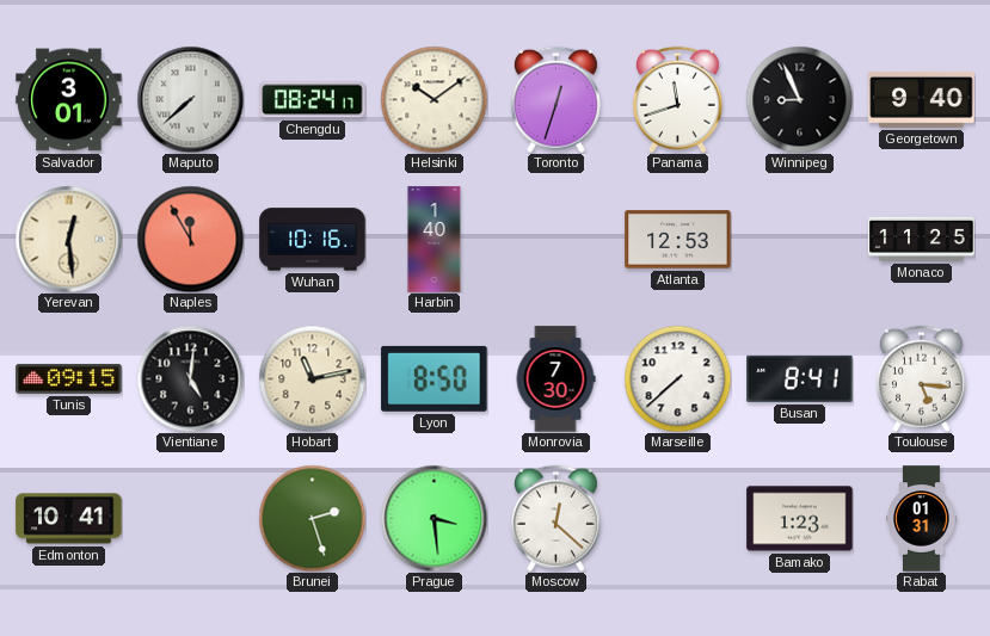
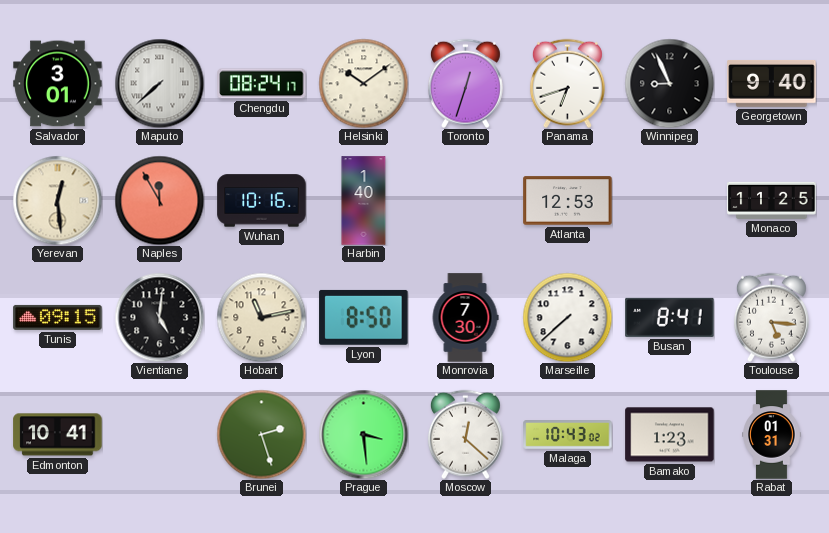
Panama: 11:42 -> 6:42
Malaga: none -> 10:43
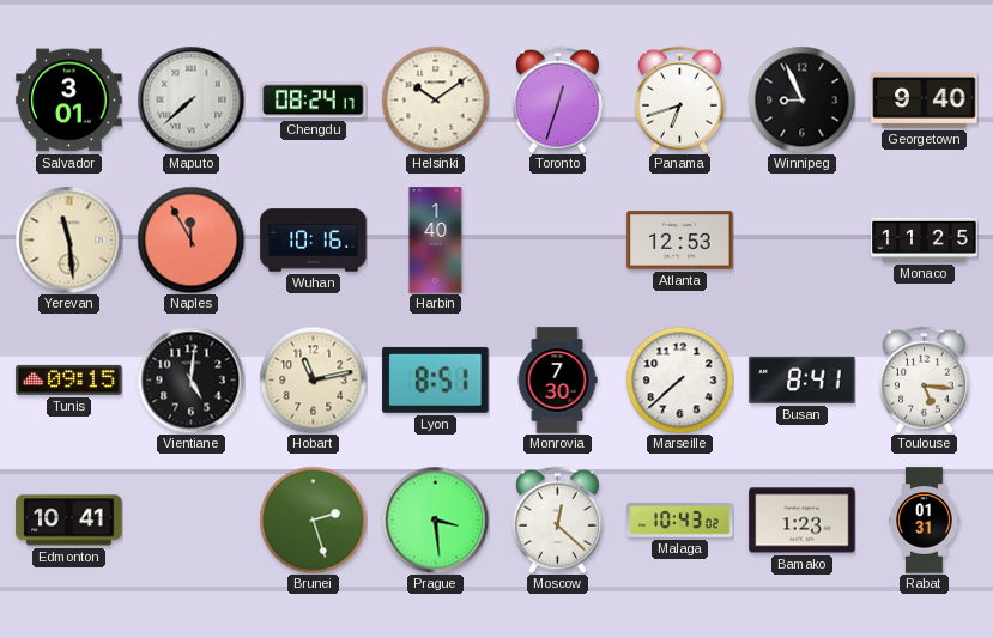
Yerevan: 12:29 -> 11:29
Lyon: 8:50 -> 8:51
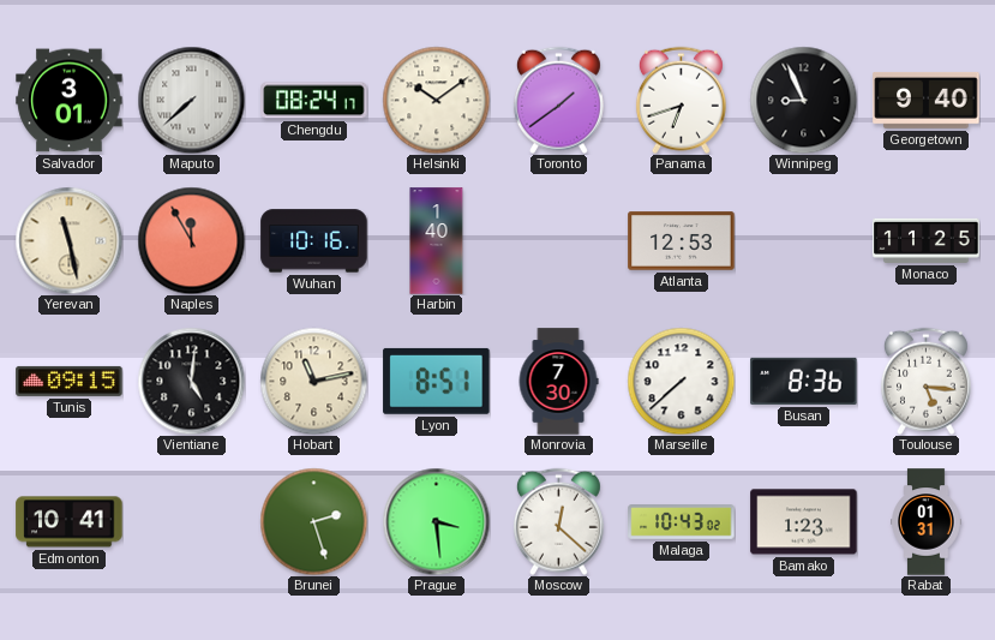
Toronto: 12:33 -> 1:39
Yerevan: 11:29 -> 11:28
Busan: 8:41 -> 8:36
